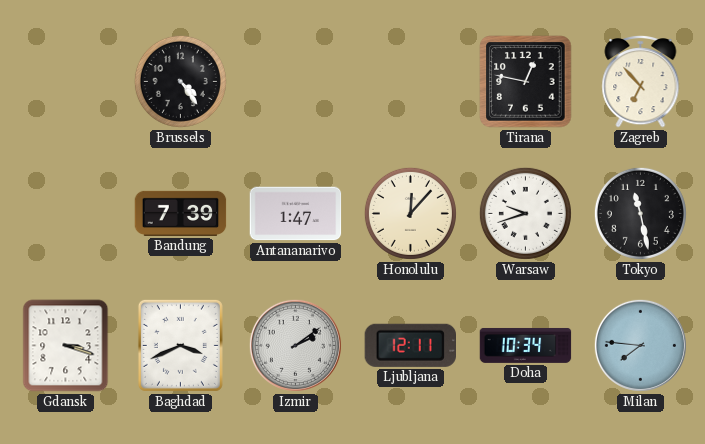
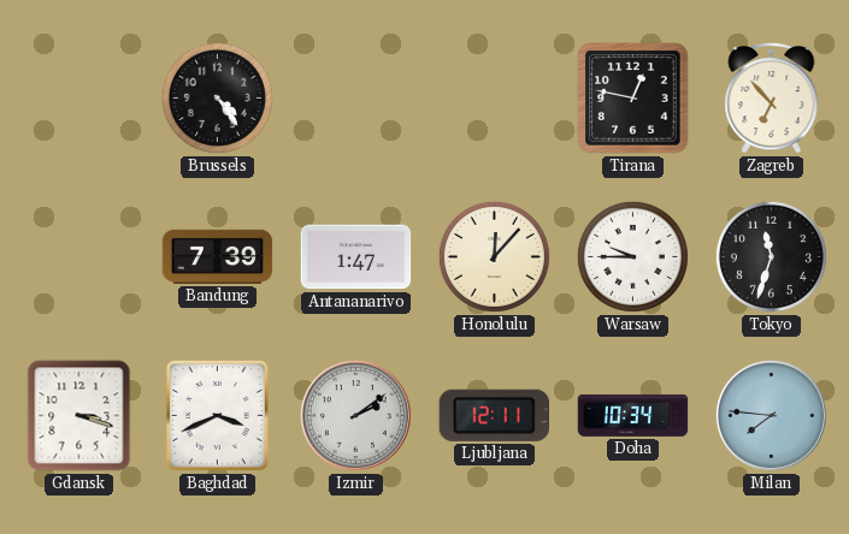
Warsaw: 9:42 -> 9:45
Tokyo: 11:28 -> 11:33
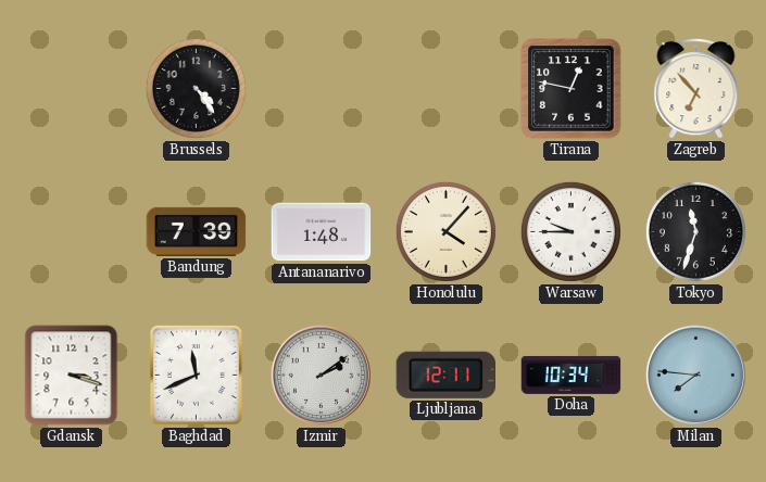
Antananarivo: 1:47 -> 1:48
Honolulu: 12:07 -> 4:07
Baghdad: 3:41 -> 11:41
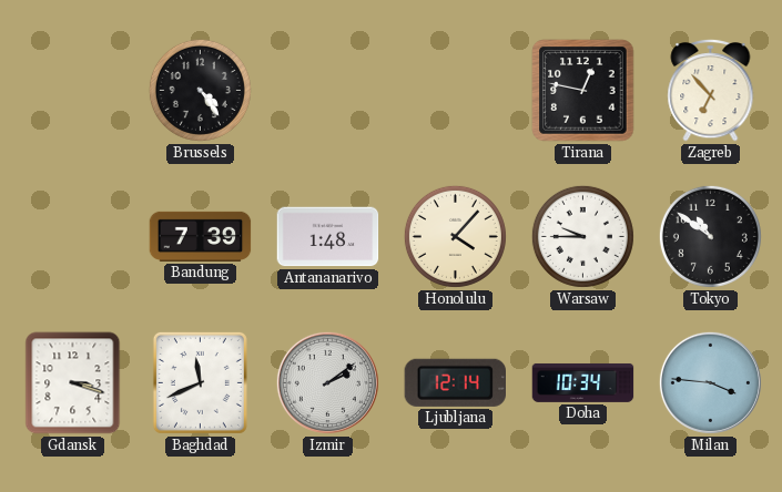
Tokyo: 11:33 -> 10:51
Ljubljana: 12:11 -> 12:14
Milan: 7:46 -> 3:46
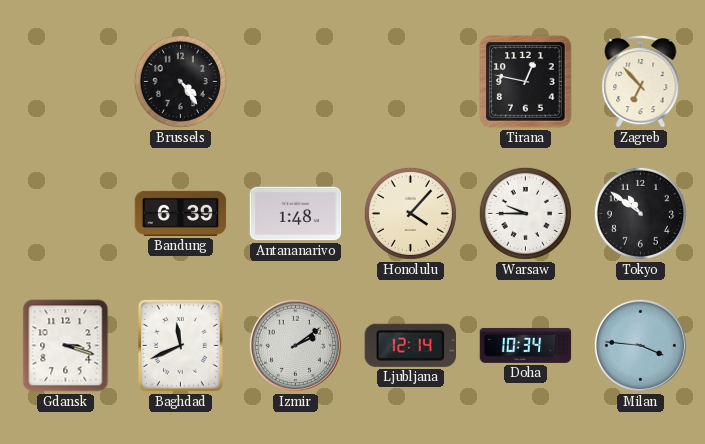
Bandung: 7:39 -> 6:39
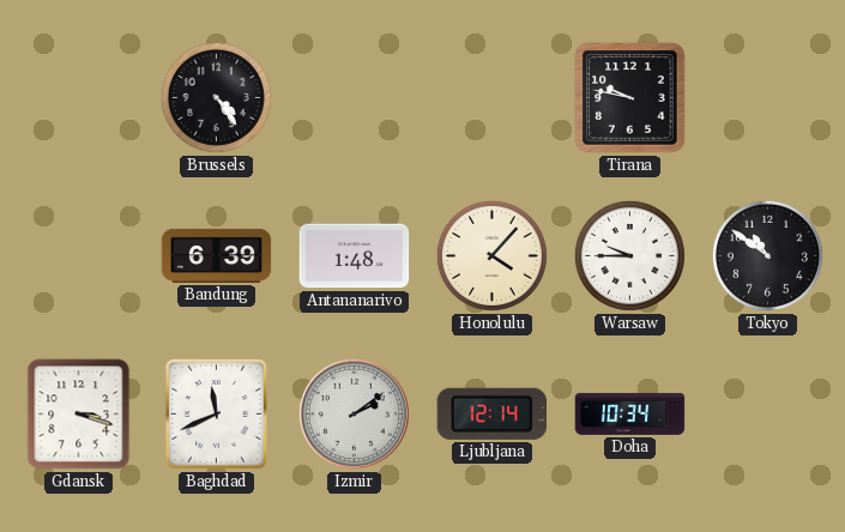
Tirana: 12:47 -> 9:47
Zagreb: 6:53 -> none
Milan: 3:46 -> none
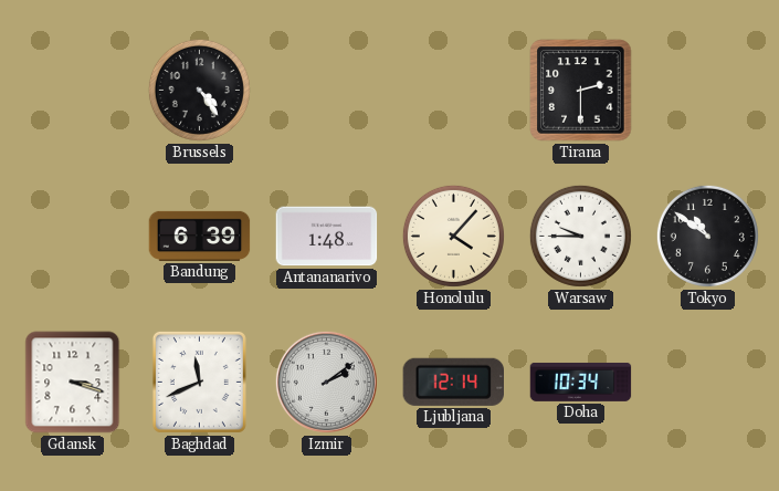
Tirana: 9:47 -> 2:30
